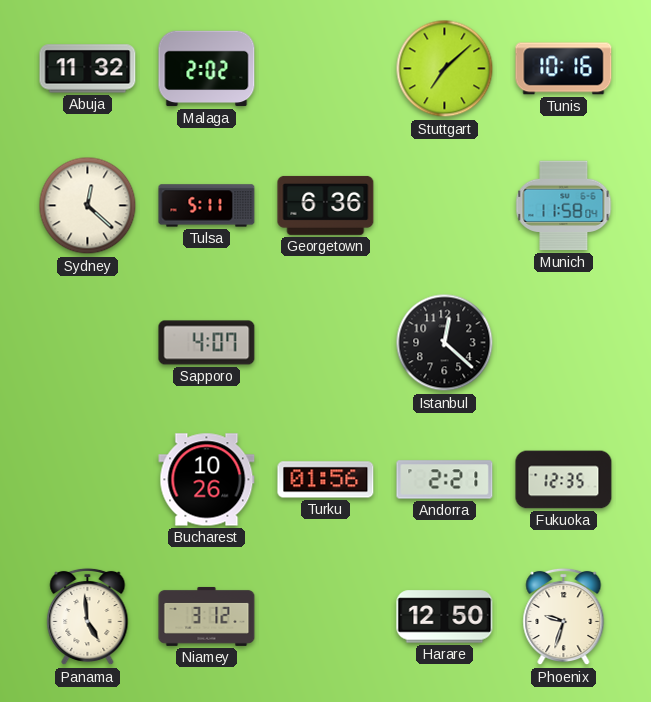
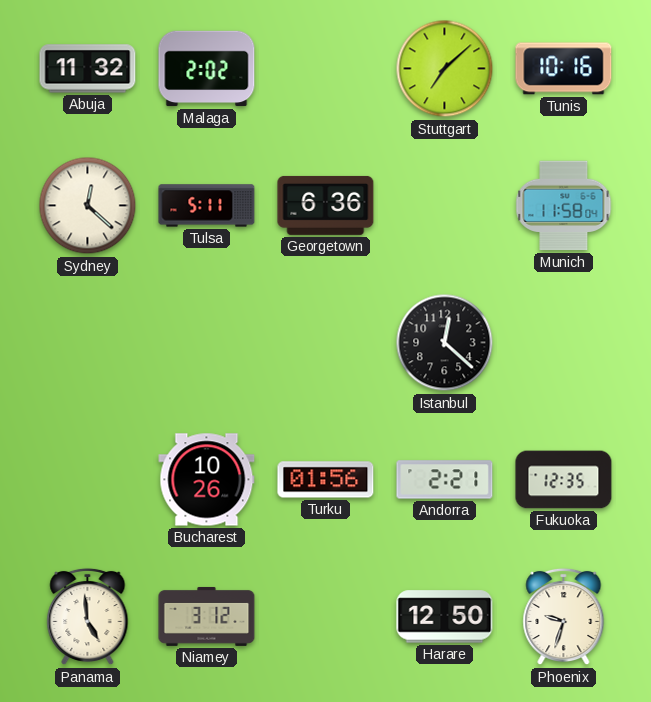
Sapporo: 4:07 -> none
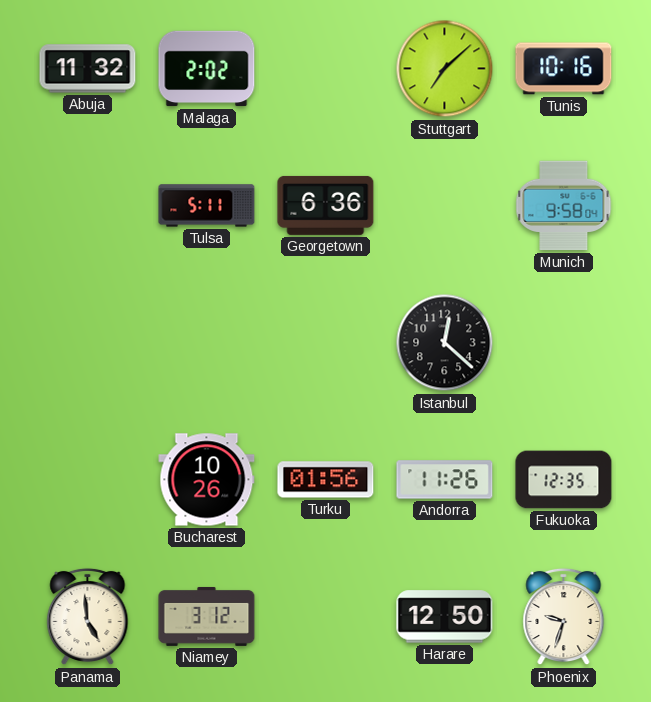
Sydney: 12:22 -> none
Munich: 11:58 -> 9:58
Andorra: 2:21 -> 11:26
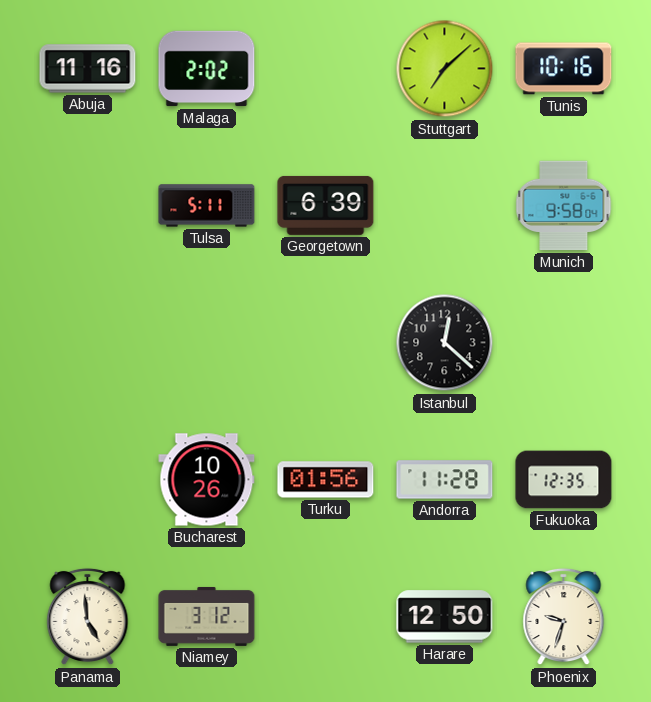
Abuja: 11:32 -> 11:16
Georgetown: 6:36 -> 6:39
Andorra: 11:26 -> 11:28
